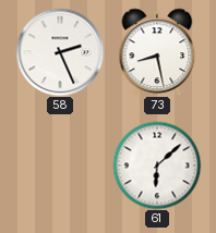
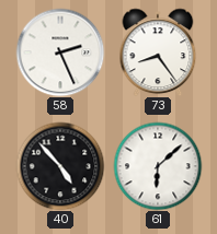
73: 8:28 -> 8:24
40: none -> 4:53
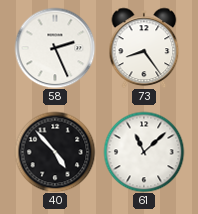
61: 6:08 -> 11:08
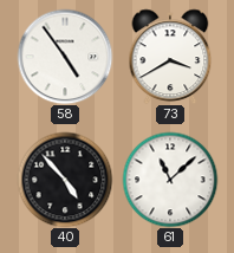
58: 2:26 -> 4:54
73: 8:24 -> 3:40
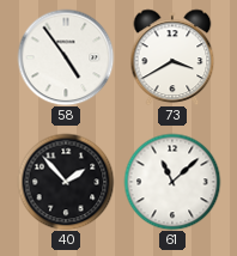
40: 4:53 -> 1:53
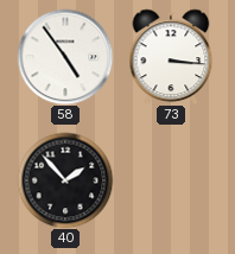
73: 3:40 -> 3:16
61: 11:08 -> none
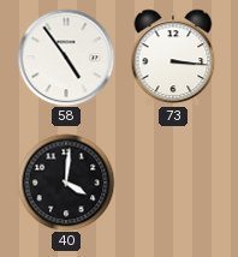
40: 1:53 -> 4:01
